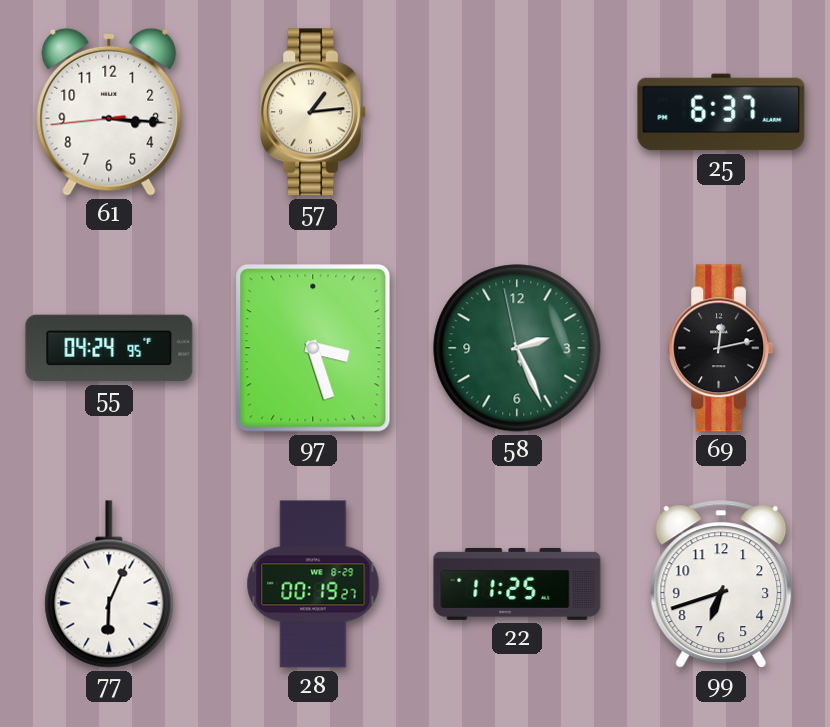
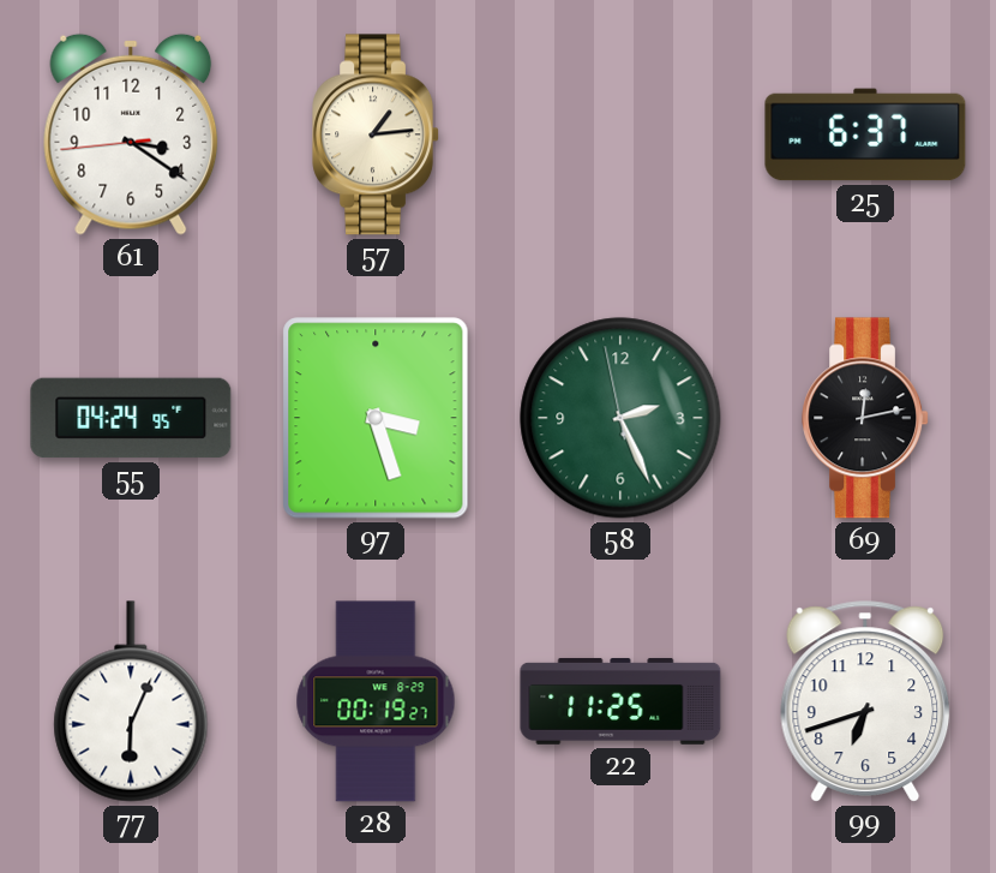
61: 3:15 -> 3:20
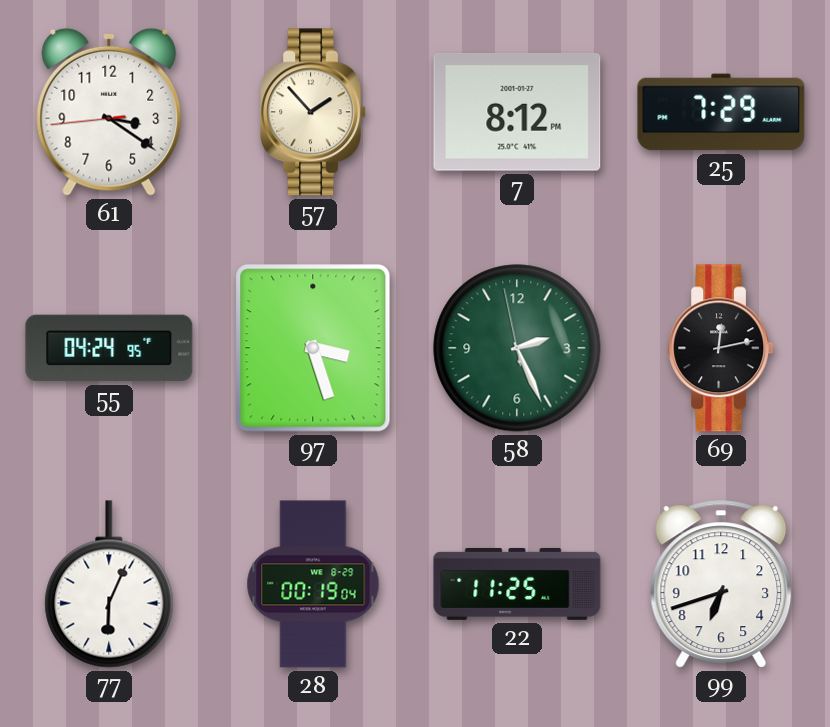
57: 1:14 -> 1:53
7: none -> 8:12
25: 6:37 -> 7:29
28: 00:19:27 -> 00:19:04
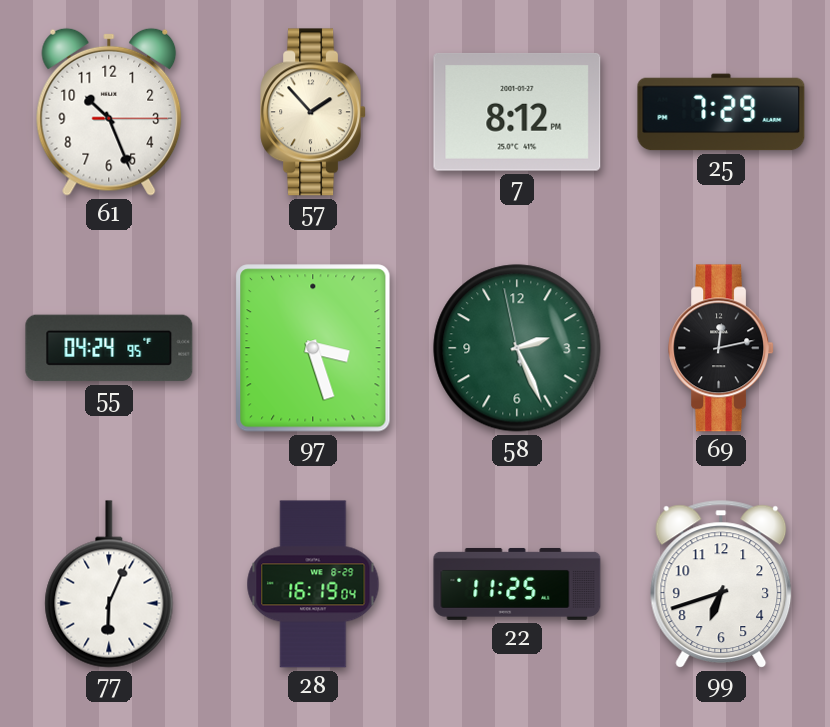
61: 3:20 -> 10:26
28: 00:19 -> 16:19
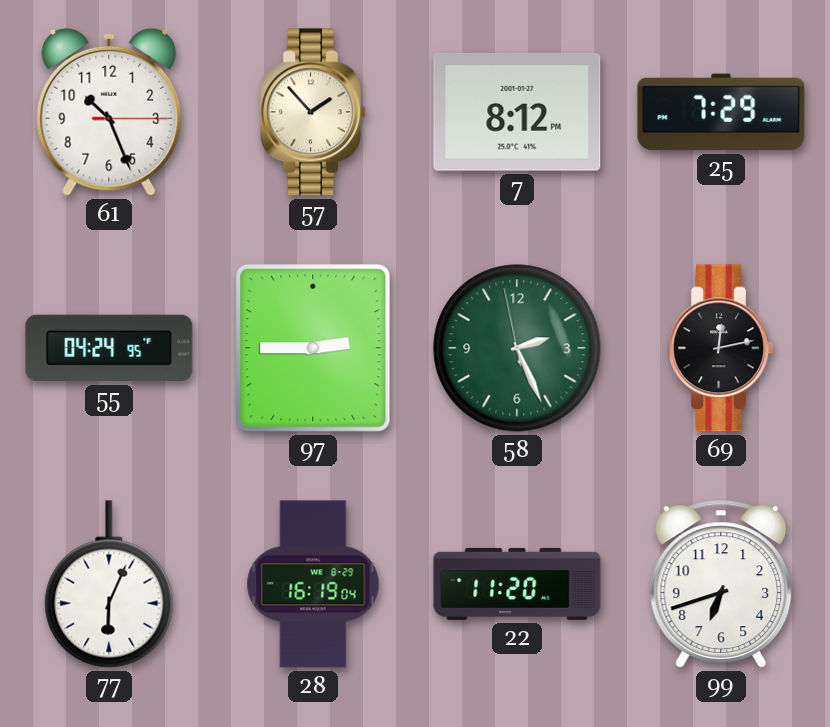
97: 3:27 -> 2:45
22: 11:25 -> 11:20
